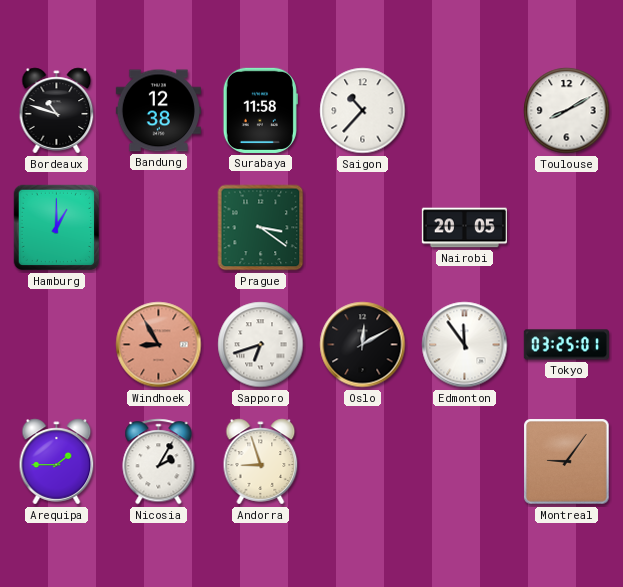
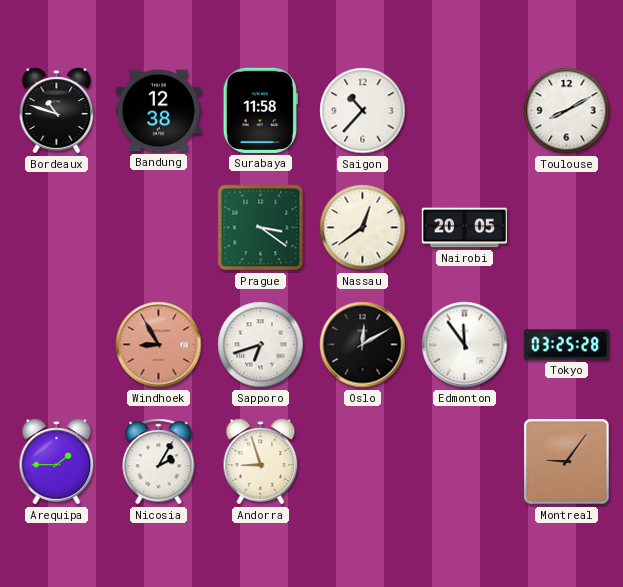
Hamburg: 1:00 -> none
Nassau: none -> 12:39
Tokyo: 03:25:01 -> 03:25:28
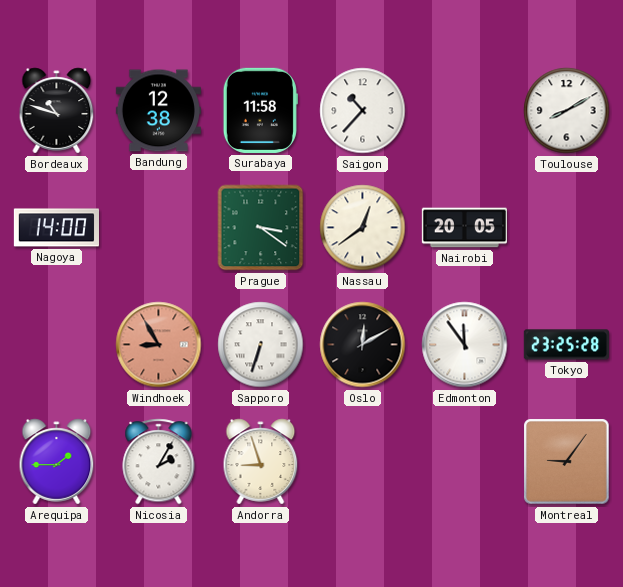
Nagoya: none -> 14:00
Sapporo: 6:42 -> 6:33
Tokyo: 03:25 -> 23:25
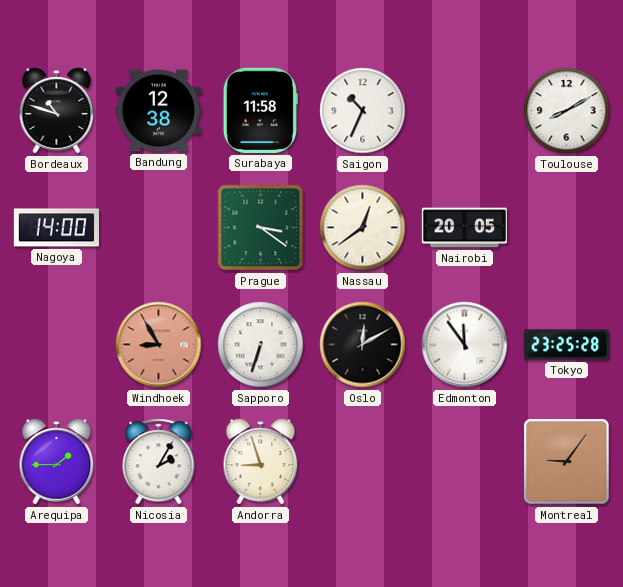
Saigon: 10:37 -> 10:34
